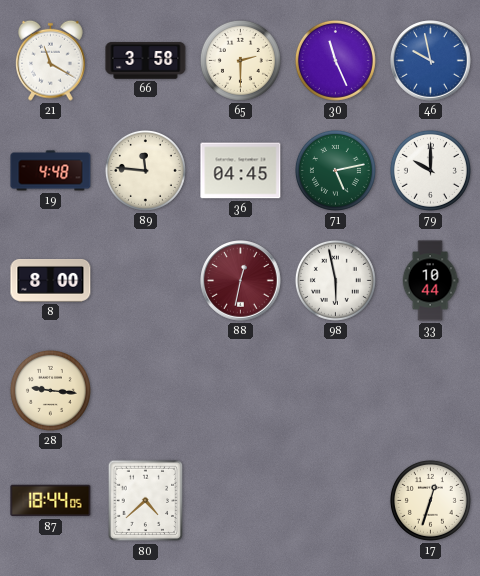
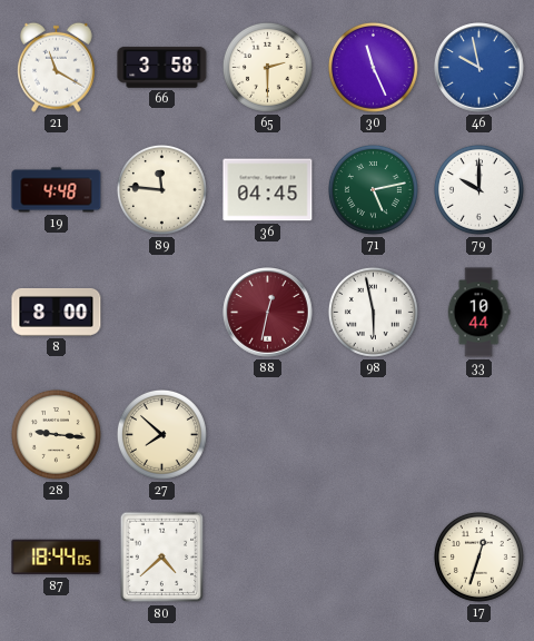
27: none -> 7:52
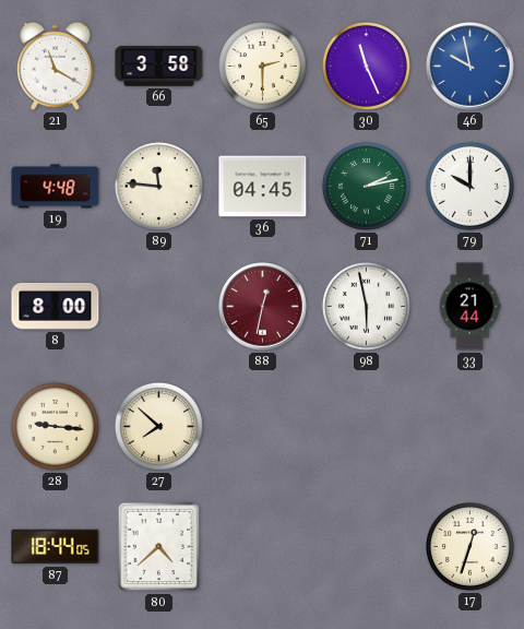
71: 5:13 -> 2:13
33: 10:44 -> 21:44
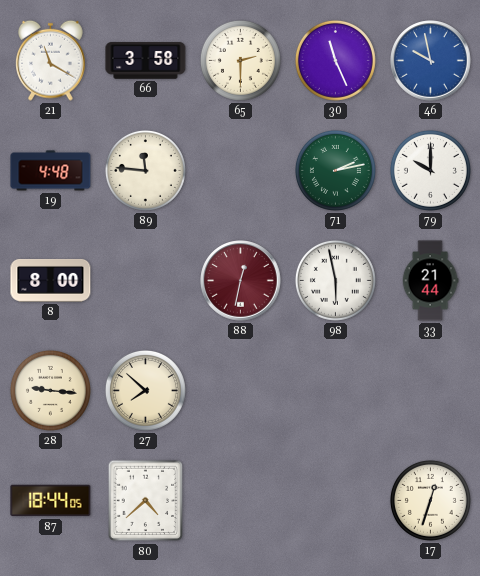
36: 04:45 -> none
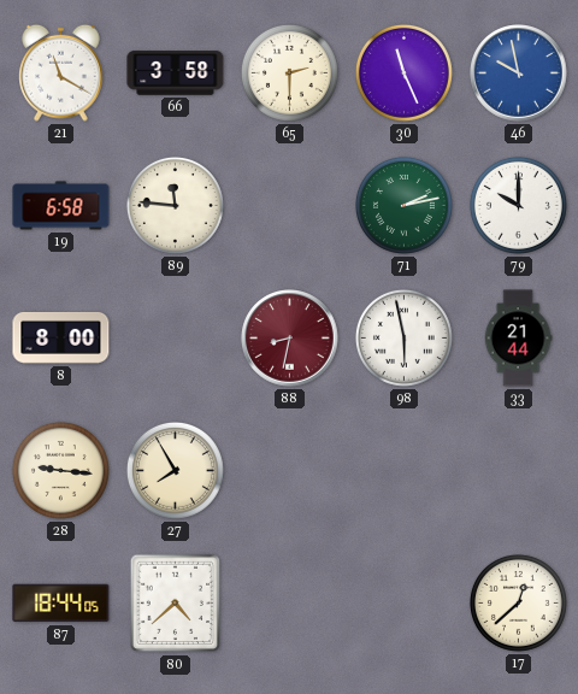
19: 4:48 -> 6:58
88: 12:32 -> 8:32
27: 7:52 -> 7:55
17: 12:33 -> 12:38
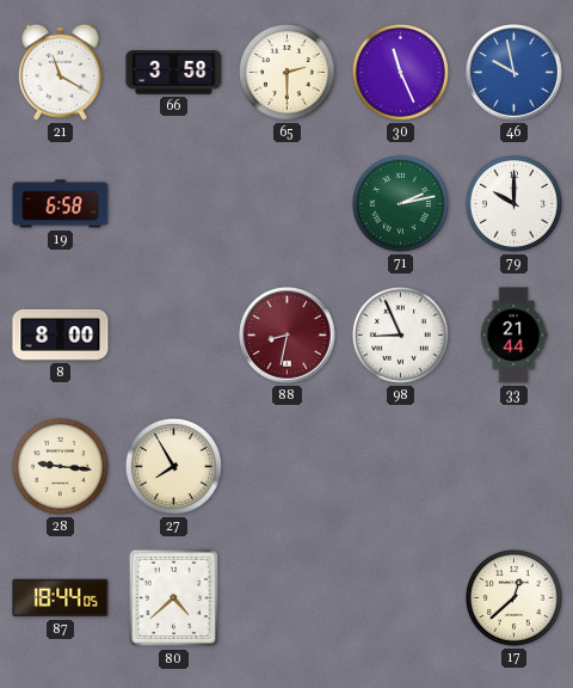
89: 11:46 -> none
98: 5:58 -> 8:56
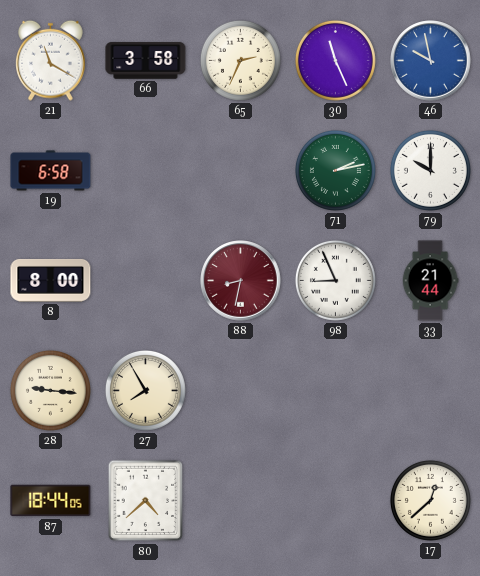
65: 2:30 -> 2:34
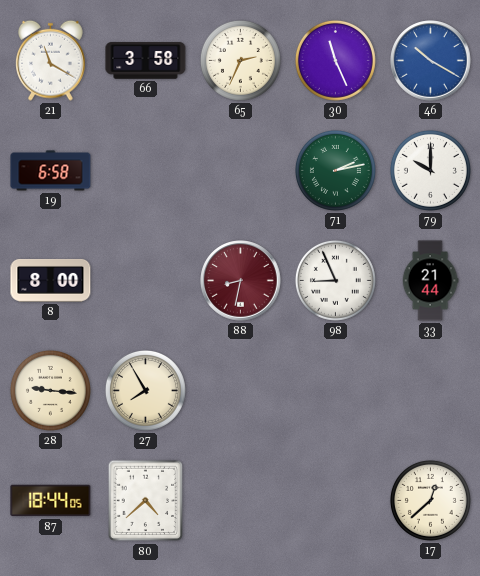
46: 9:58 -> 10:20
